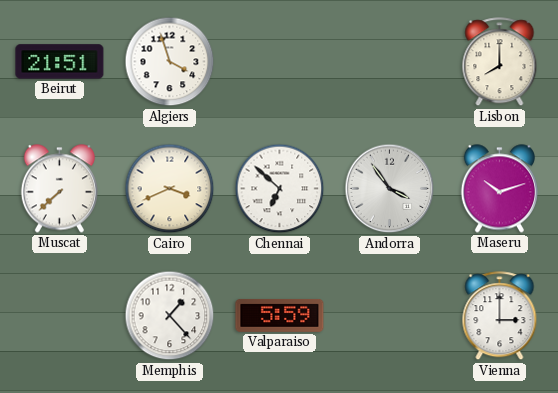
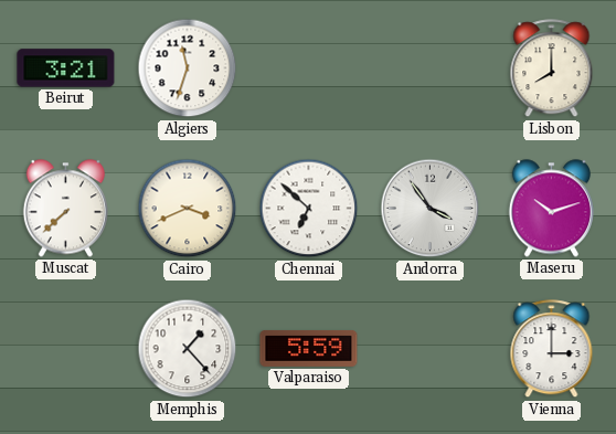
Beirut: 21:51 -> 3:21
Algiers: 3:57 -> 11:33
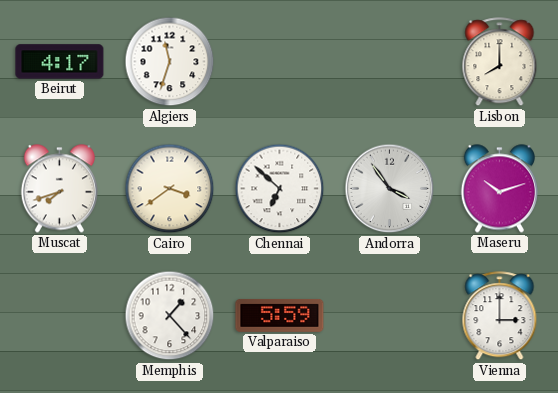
Beirut: 3:21 -> 4:17
Muscat: 7:38 -> 7:42
Cairo: 3:41 -> 3:39
